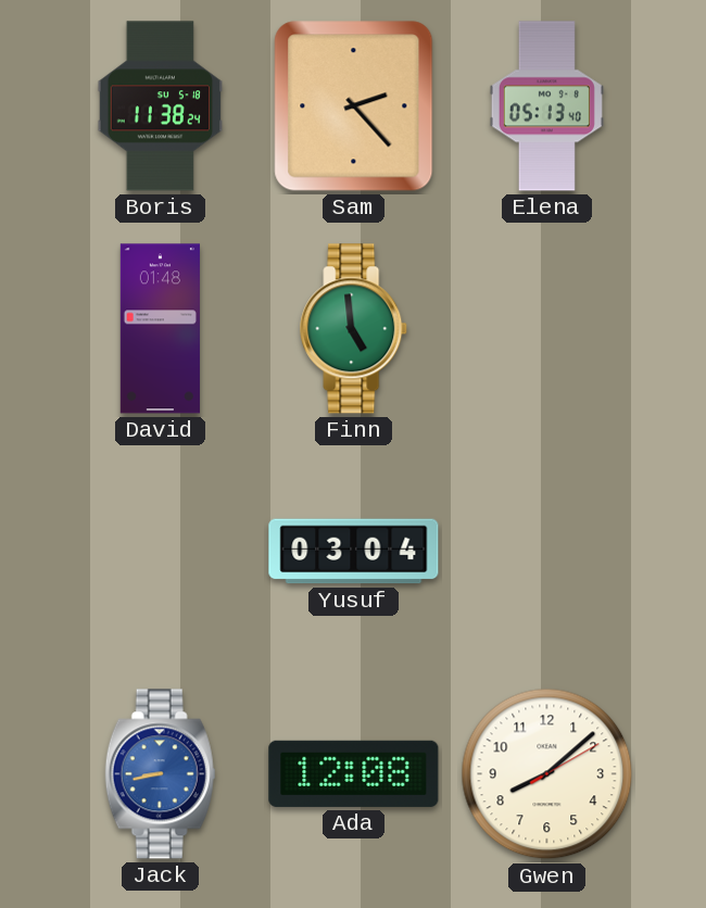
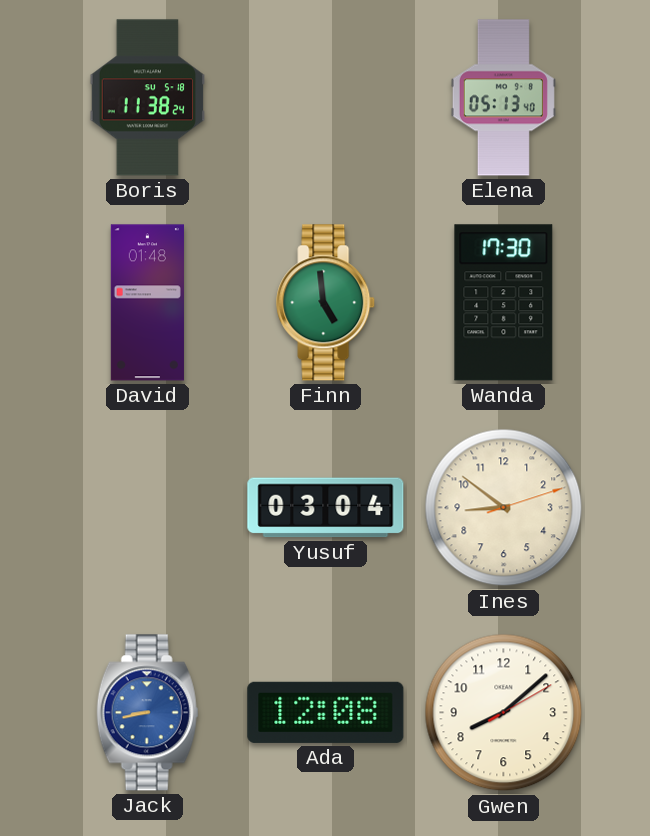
Sam: 2:23 -> none
Wanda: none -> 17:30
Ines: none -> 8:51
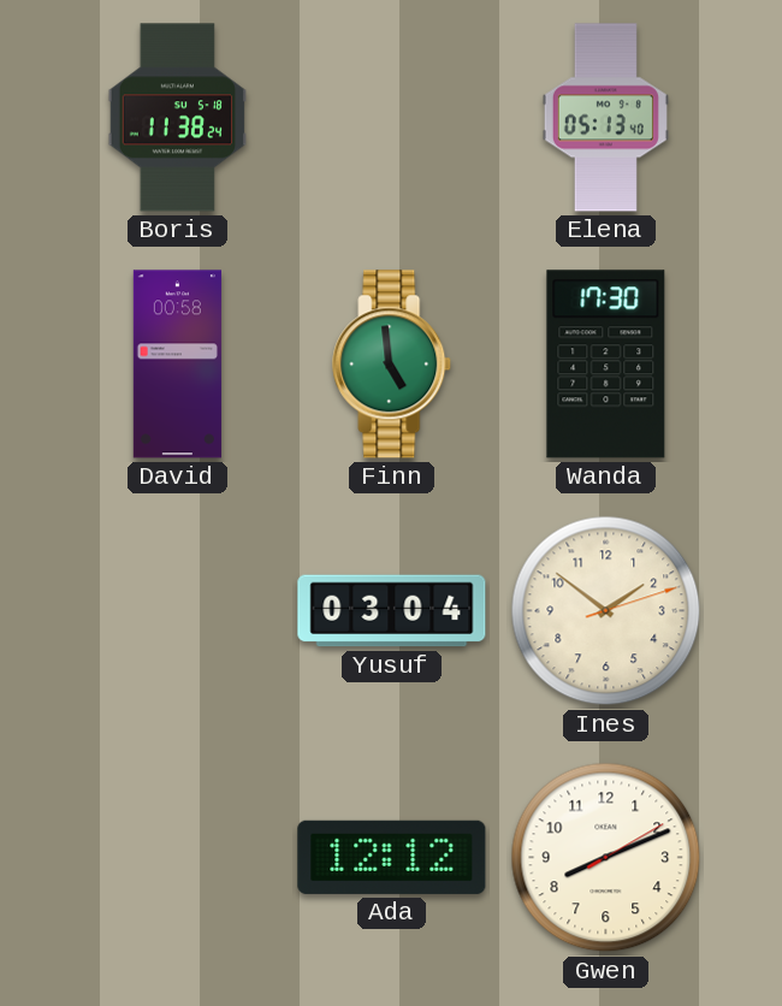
David: 01:48 -> 00:58
Ines: 8:51 -> 1:51
Jack: 8:43 -> none
Ada: 12:08 -> 12:12
Gwen: 8:08 -> 8:11
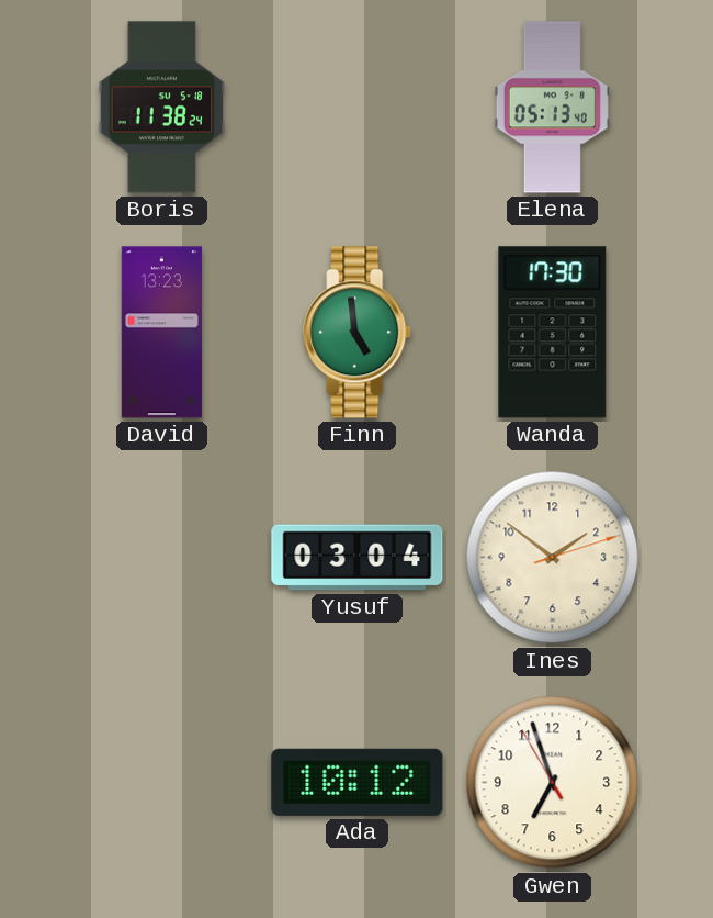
David: 00:58 -> 13:23
Ada: 12:12 -> 10:12
Gwen: 8:11 -> 6:56
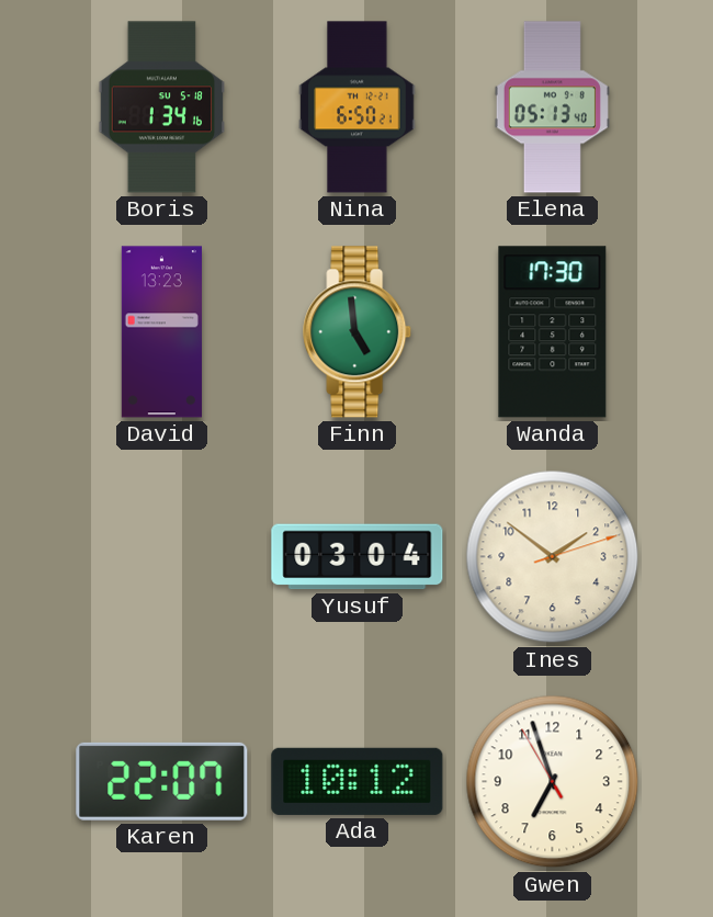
Boris: 11:38 -> 1:34
Nina: none -> 6:50
Karen: none -> 22:07
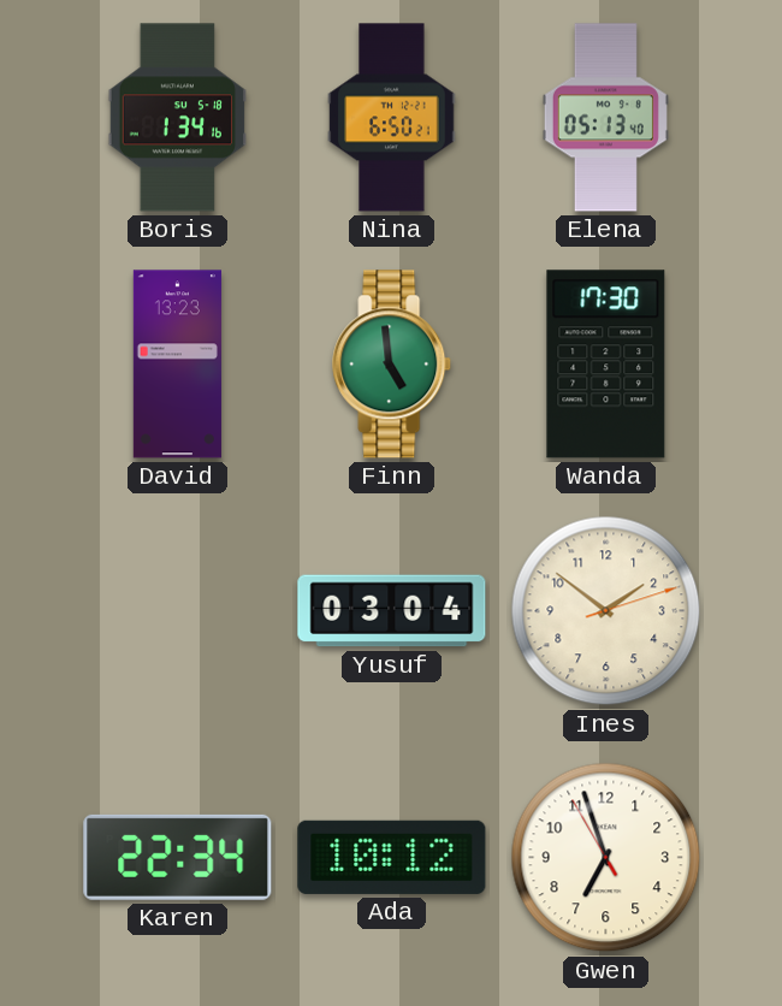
Karen: 22:07 -> 22:34
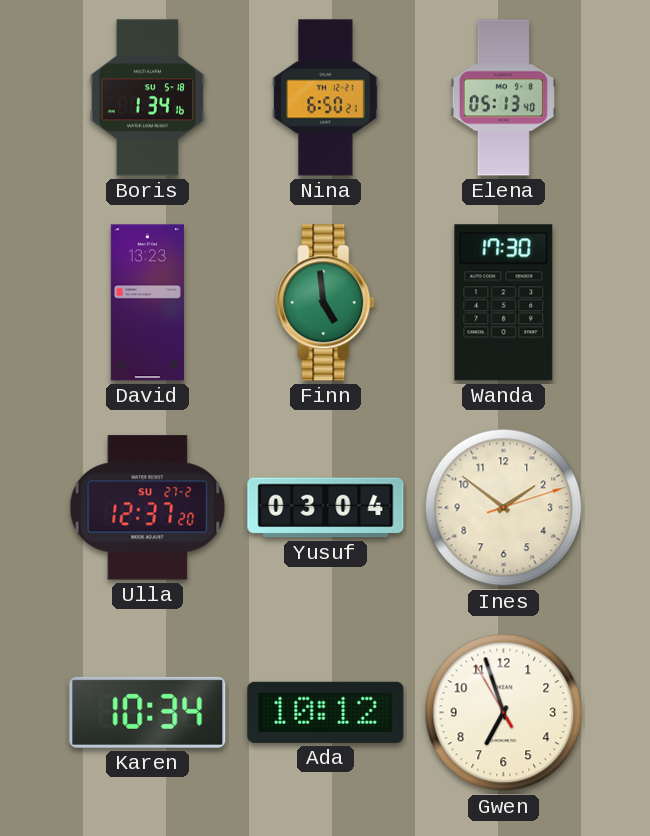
Ulla: none -> 12:37
Karen: 22:34 -> 10:34
